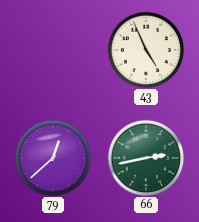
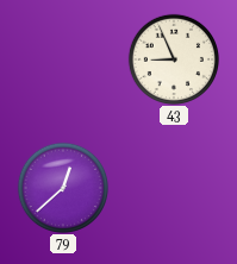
43: 4:56 -> 8:56
66: 2:43 -> none
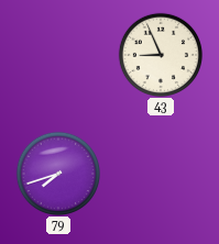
79: 12:38 -> 7:42
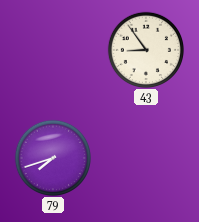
43: 8:56 -> 8:54
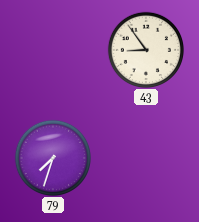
79: 7:42 -> 7:33
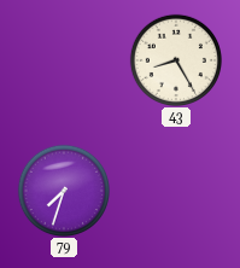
43: 8:54 -> 8:25
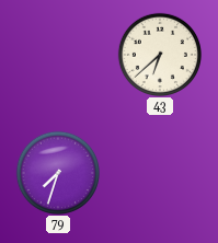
43: 8:25 -> 6:38
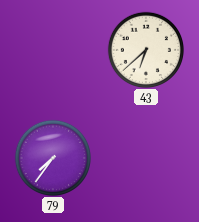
79: 7:33 -> 7:36
